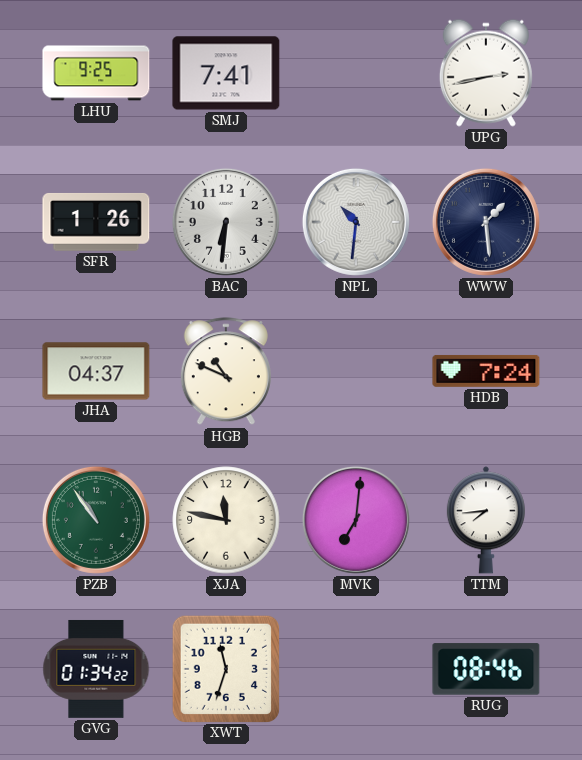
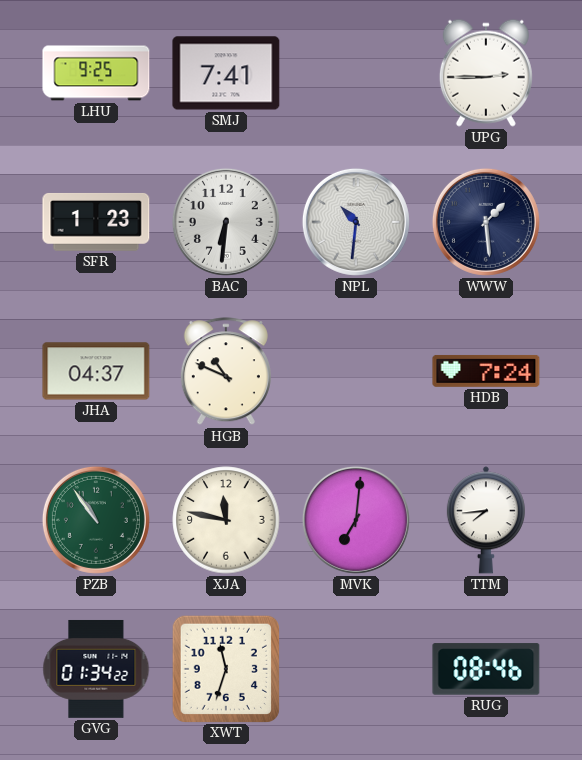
UPG: 2:43 -> 2:45
SFR: 1:26 -> 1:23
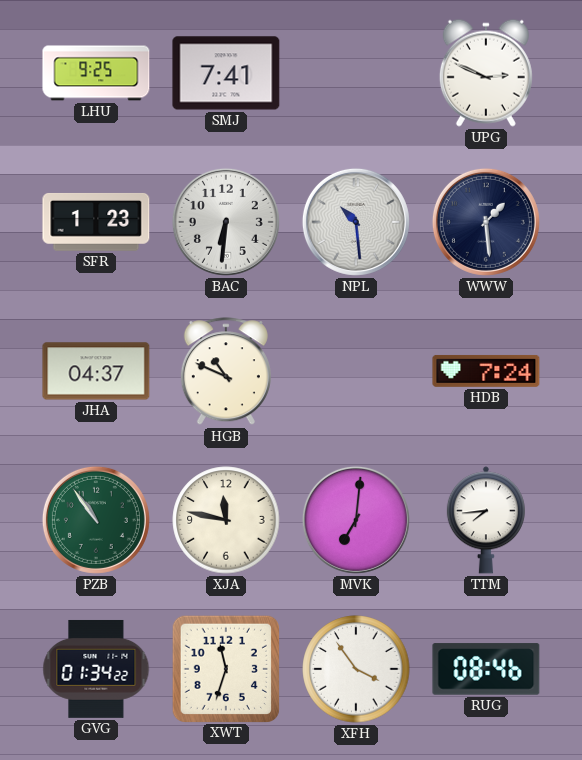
UPG: 2:45 -> 2:49
NPL: 10:31 -> 10:29
XFH: none -> 3:54
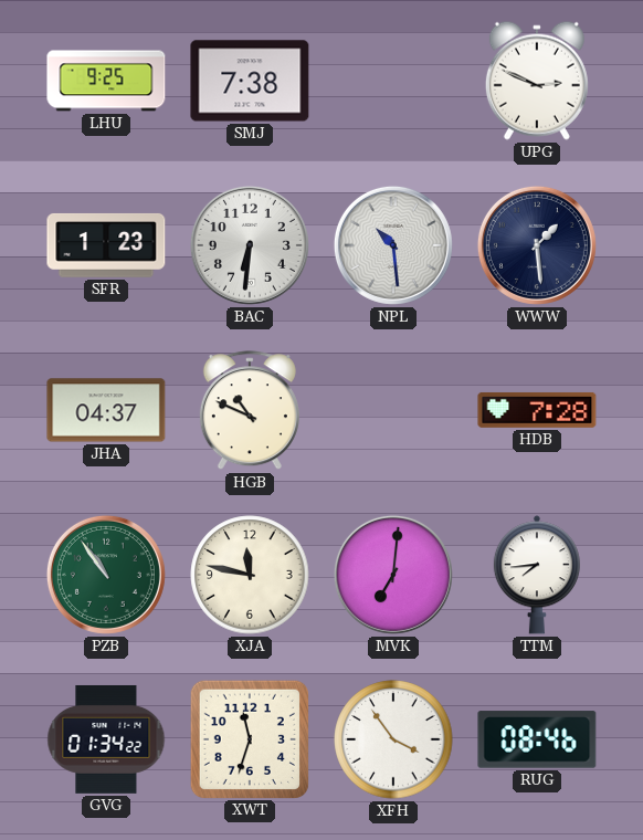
SMJ: 7:41 -> 7:38
HDB: 7:24 -> 7:28
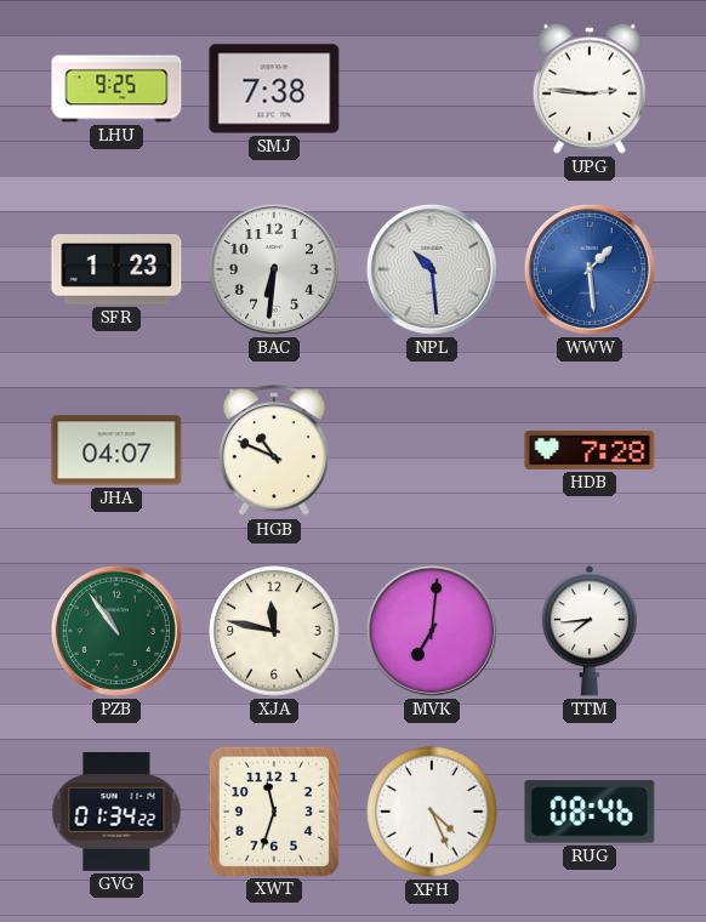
UPG: 2:49 -> 2:46
WWW dial: navy -> blue
JHA: 04:37 -> 04:07
XFH: 3:54 -> 4:26
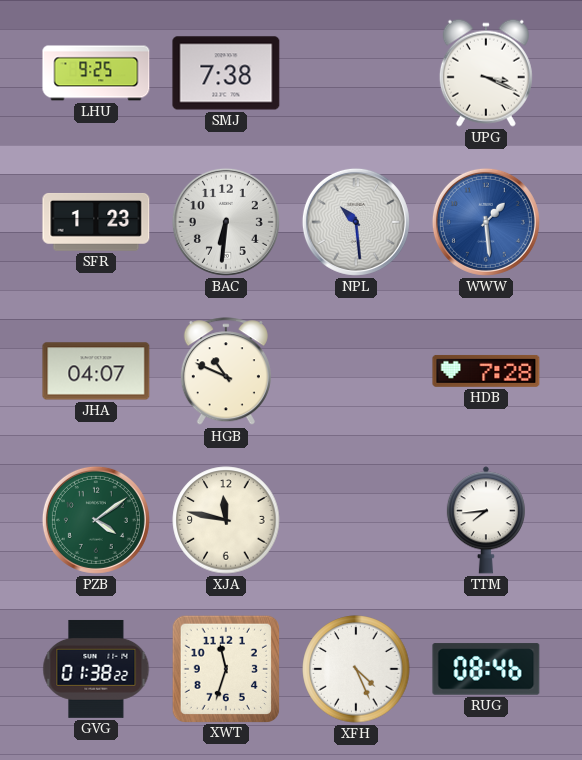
UPG: 2:46 -> 3:19
PZB: 10:54 -> 4:09
MVK: 7:01 -> none
GVG: 01:34 -> 01:38
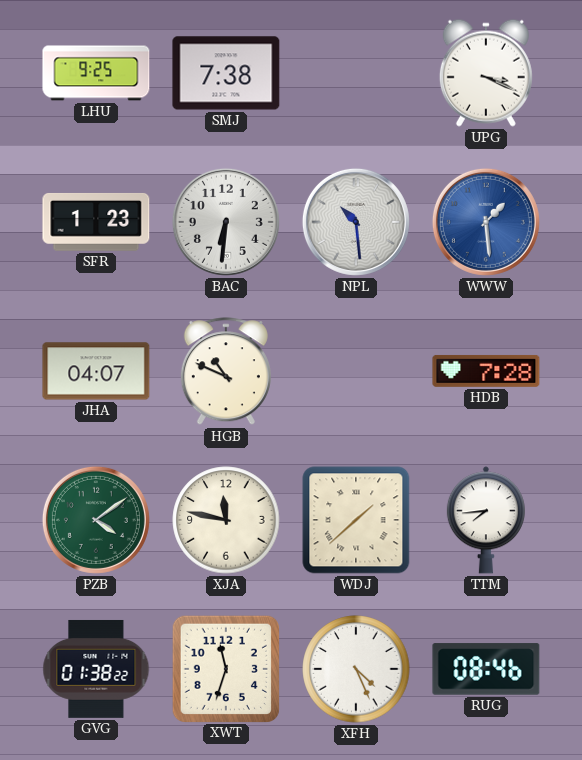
WDJ: none -> 1:38
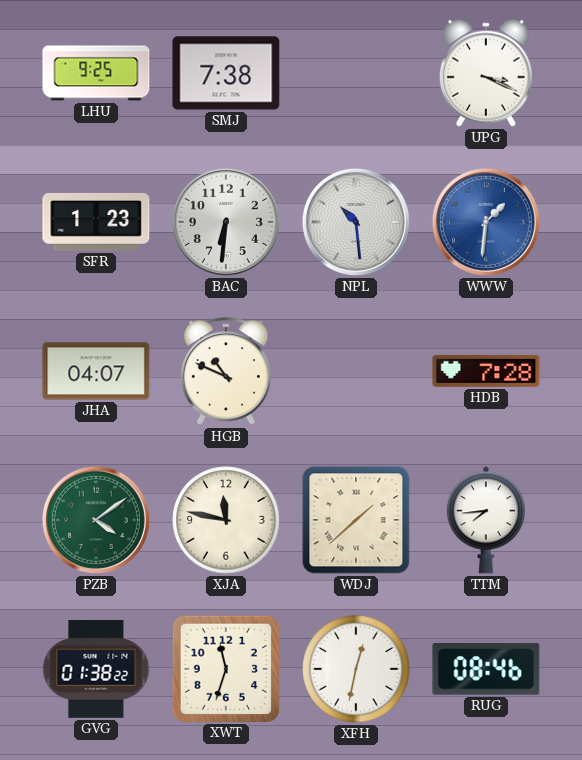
WWW: 1:29 -> 1:31
XFH: 4:26 -> 12:32
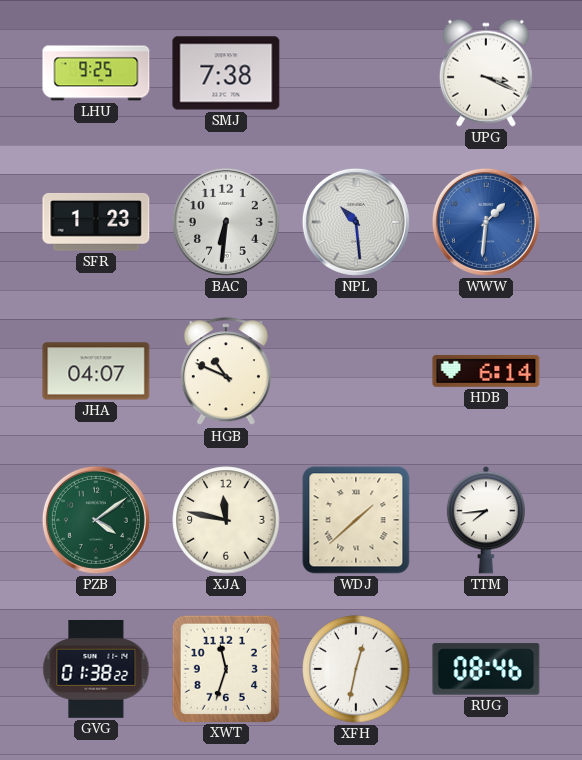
HDB: 7:28 -> 6:14
